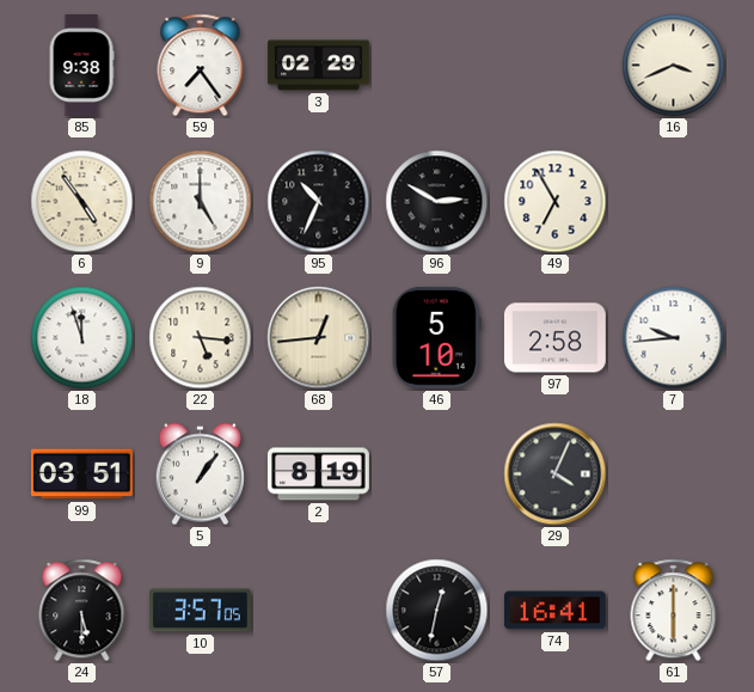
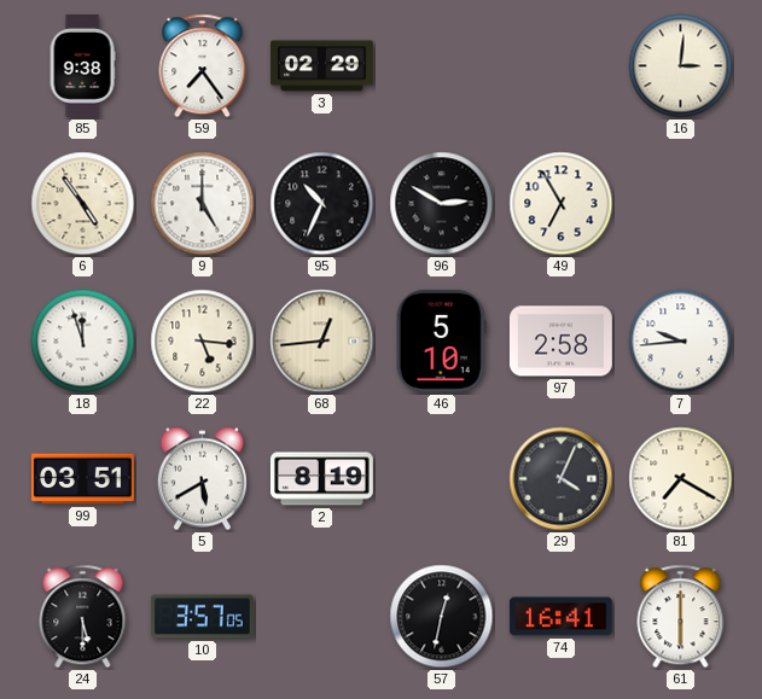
16: 3:41 -> 3:01
5: 1:06 -> 5:40
81: none -> 7:20
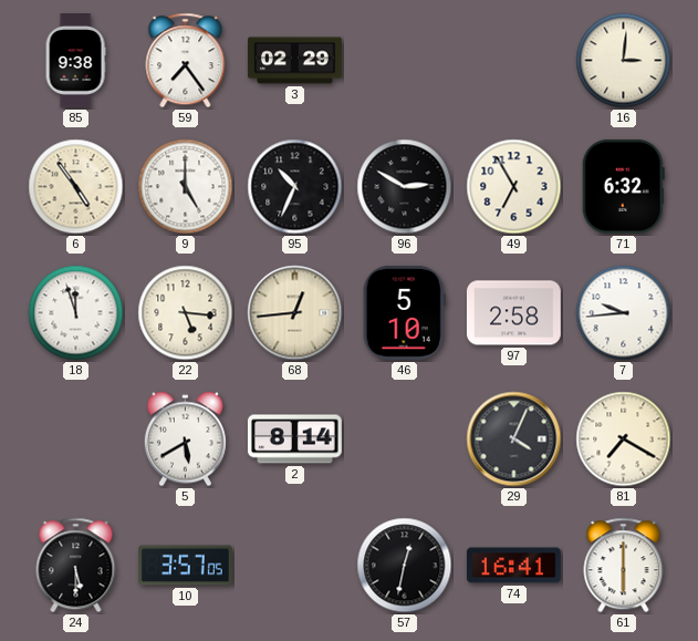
71: none -> 6:32
99: 03:51 -> none
2: 8:19 -> 8:14
